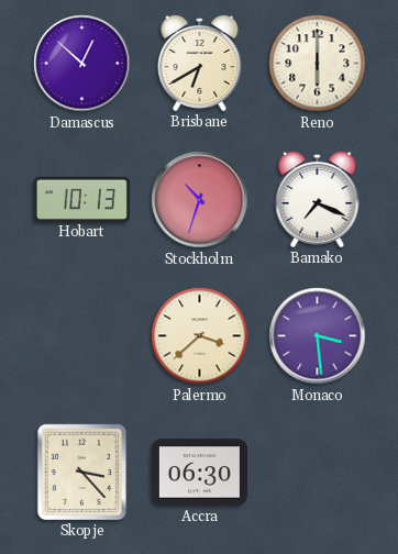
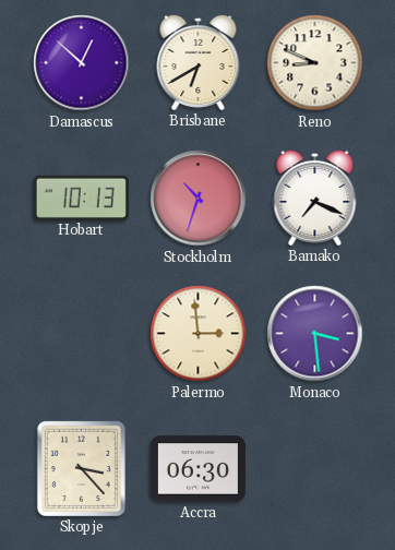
Reno: 6:00 -> 8:49
Palermo: 3:38 -> 2:59
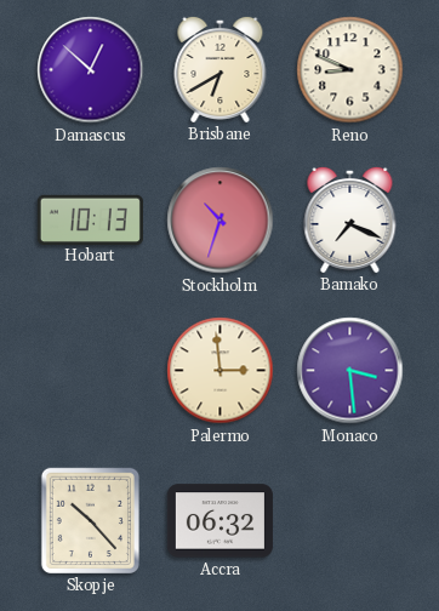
Skopje: 3:23 -> 10:23
Accra: 06:30 -> 06:32
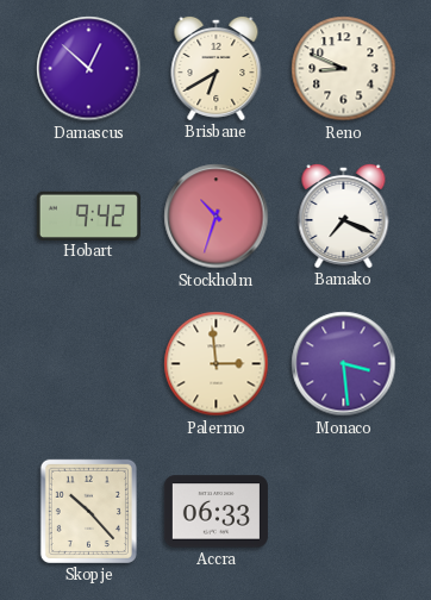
Hobart: 10:13 -> 9:42
Accra: 06:32 -> 06:33
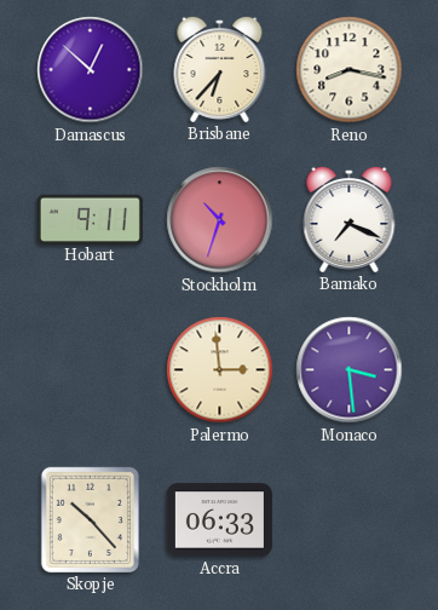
Brisbane: 6:40 -> 6:37
Reno: 8:49 -> 8:17
Hobart: 9:42 -> 9:11
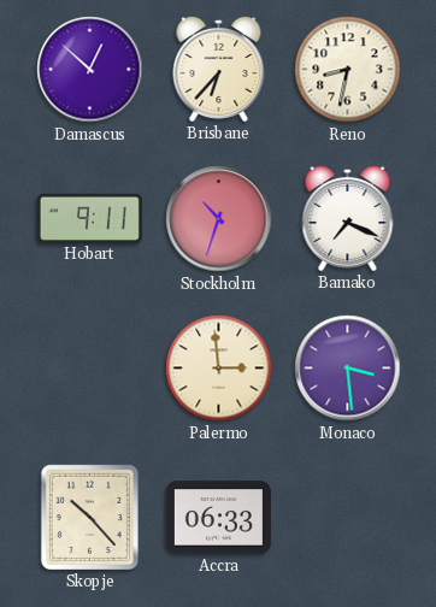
Reno: 8:17 -> 8:32
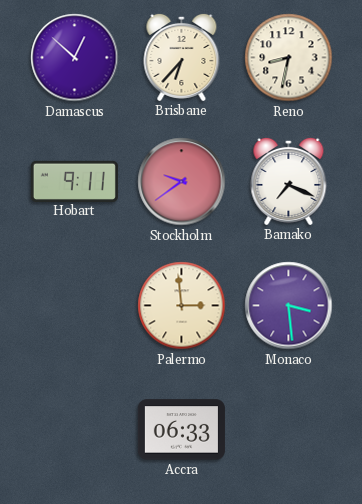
Stockholm: 10:33 -> 9:39
Skopje: 10:23 -> none
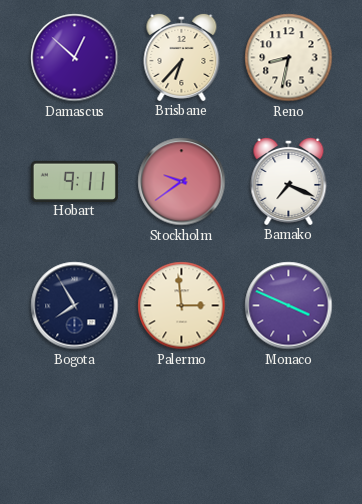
Bogota: none -> 7:55
Monaco: 3:29 -> 3:49
Accra: 06:33 -> none
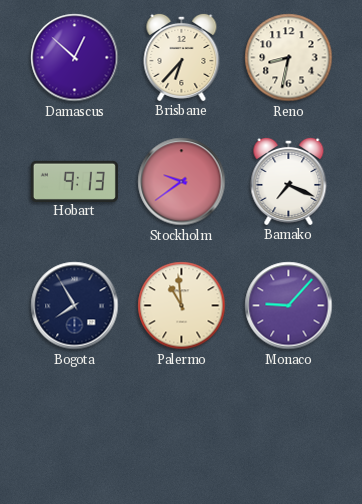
Hobart: 9:11 -> 9:13
Palermo: 2:59 -> 10:59
Monaco: 3:49 -> 9:07
